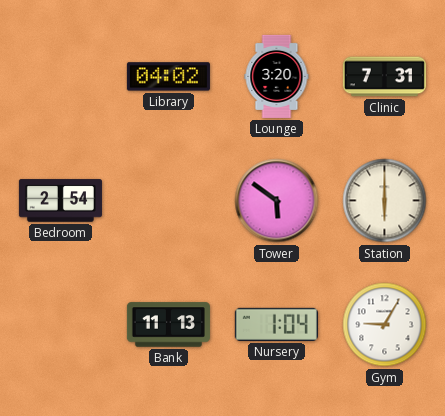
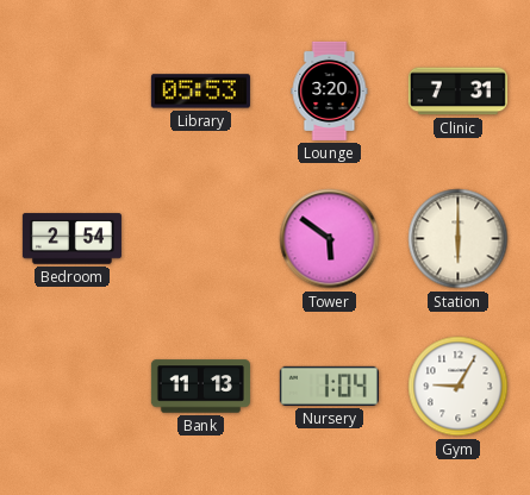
Library: 04:02 -> 05:53
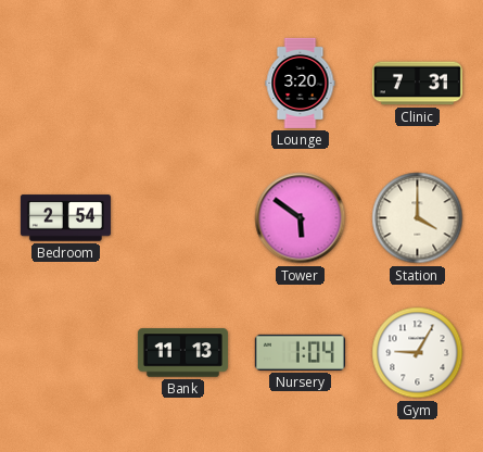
Library: 05:53 -> none
Station: 6:00 -> 4:00
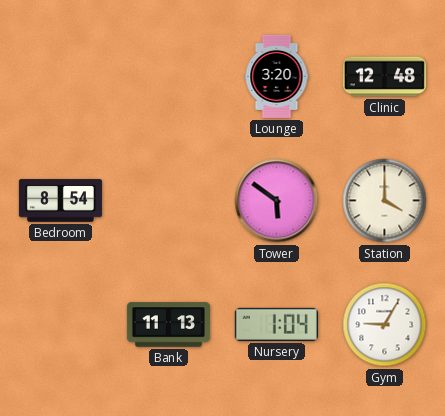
Clinic: 7:31 -> 12:48
Bedroom: 2:54 -> 8:54
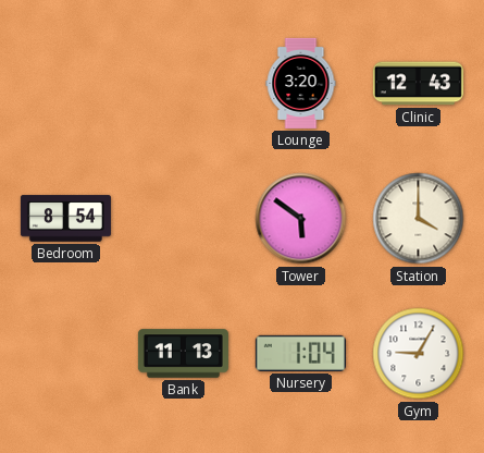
Clinic: 12:48 -> 12:43
